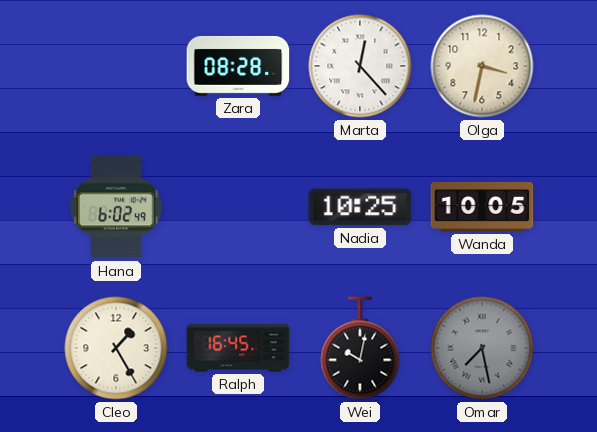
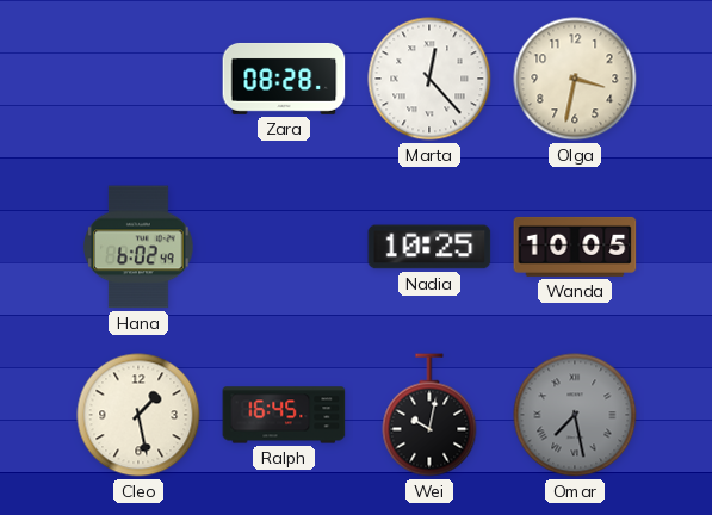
Cleo: 1:25 -> 1:28
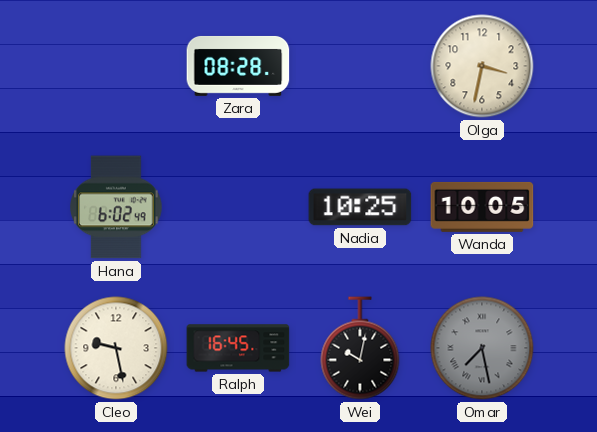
Marta: 12:23 -> none
Cleo: 1:28 -> 9:28
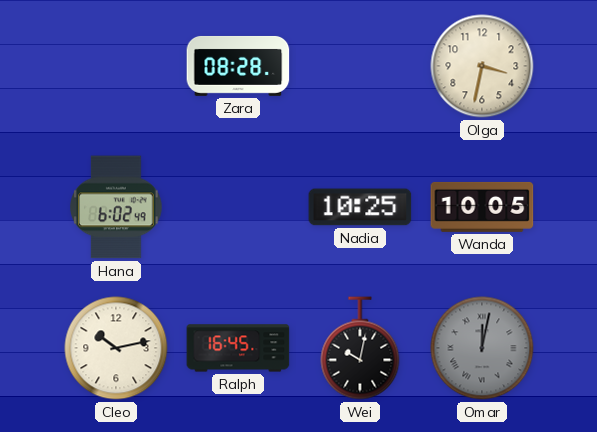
Cleo: 9:28 -> 10:13
Omar: 7:28 -> 12:02
